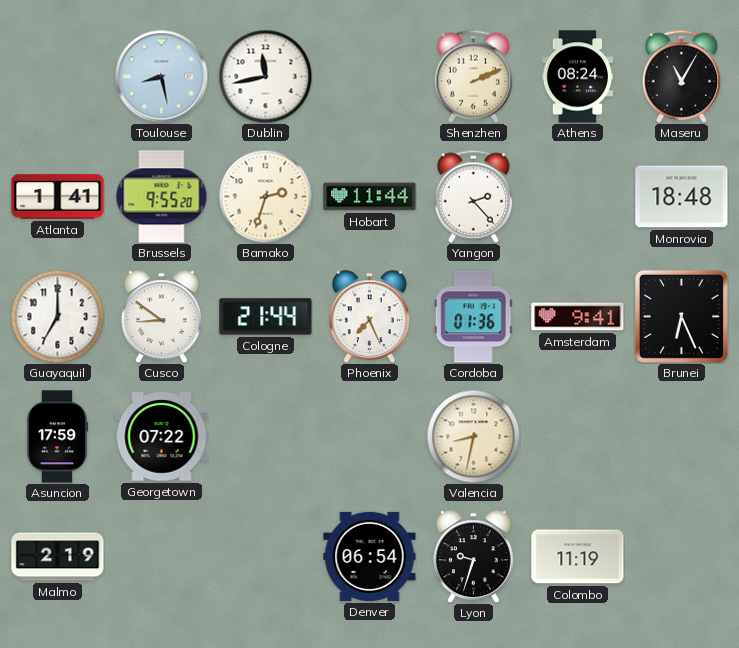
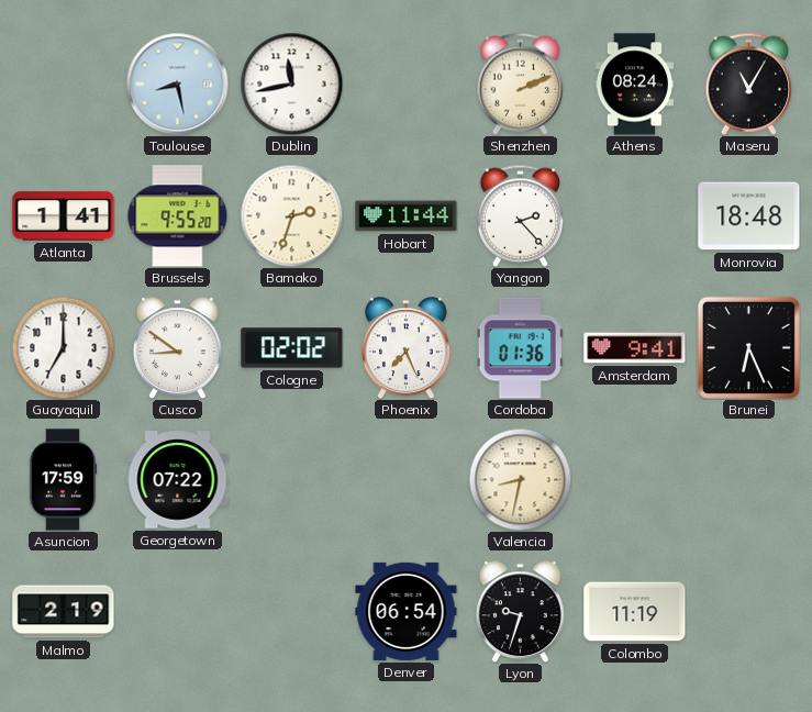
Cologne: 21:44 -> 02:02
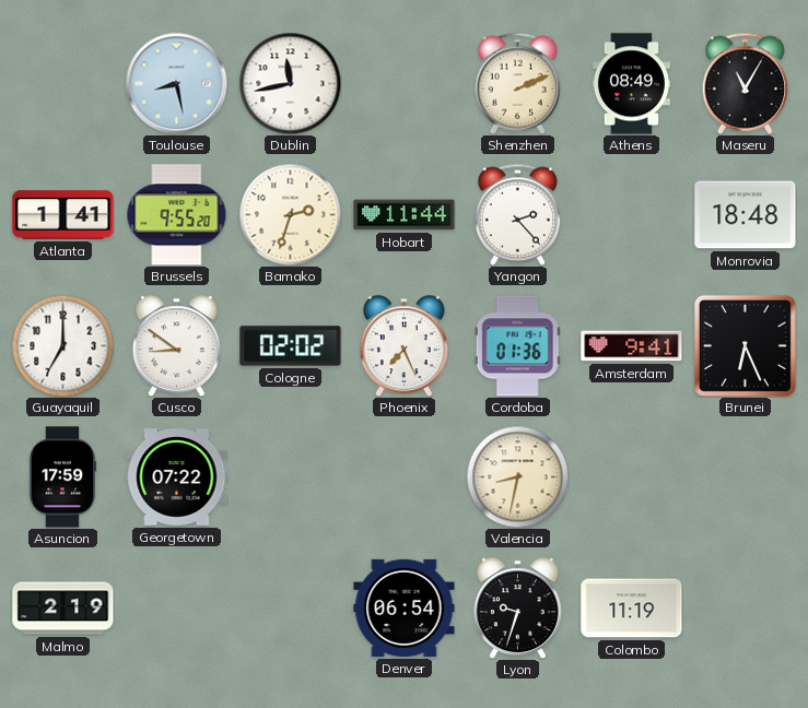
Athens: 08:24 -> 08:49
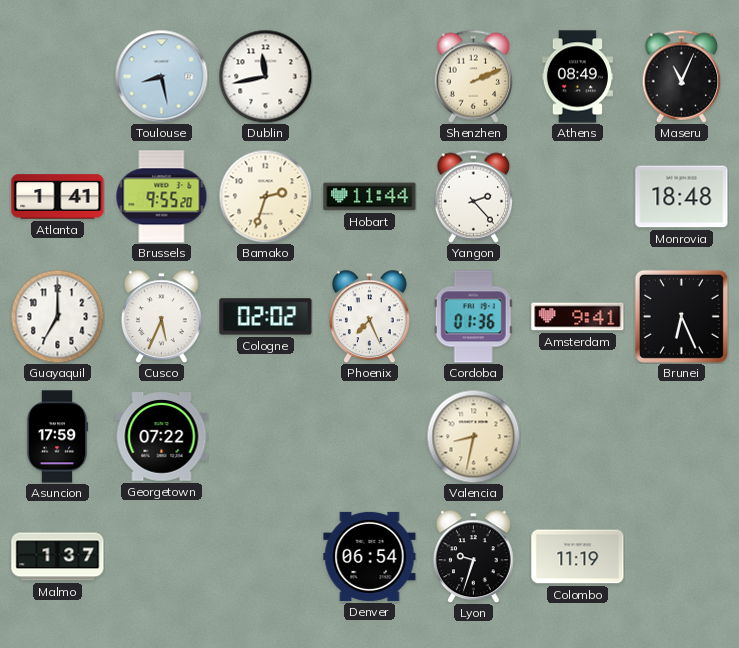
Maseru: 11:05 -> 11:04
Cusco: 8:51 -> 5:34
Malmo: 2:19 -> 1:37
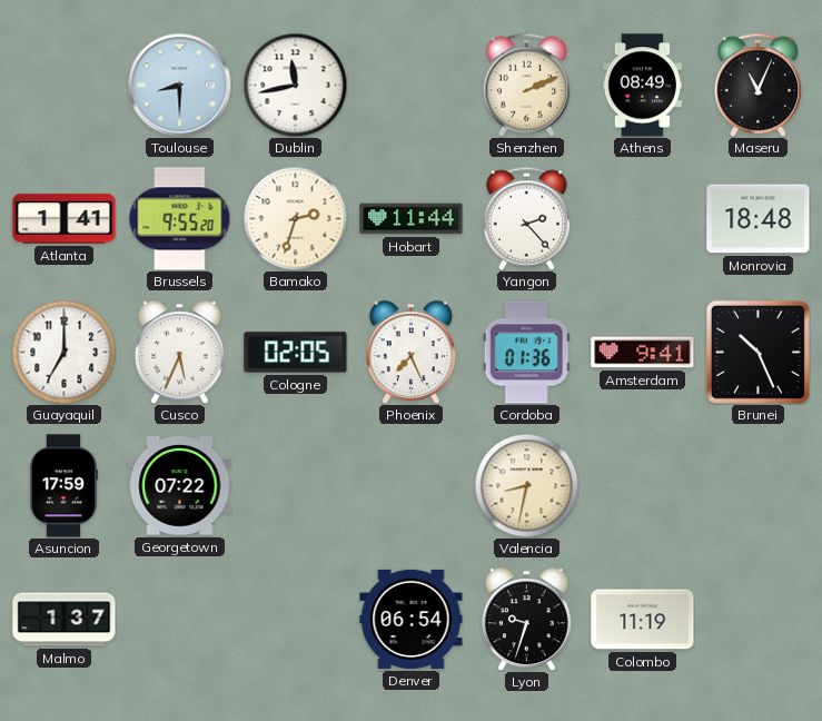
Toulouse: 8:28 -> 8:30
Cologne: 02:02 -> 02:05
Brunei: 6:26 -> 10:26
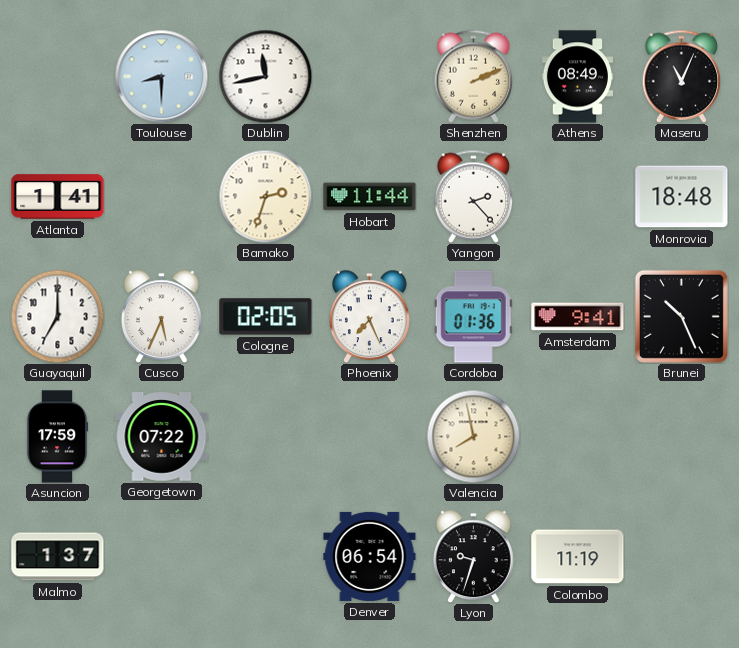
Brussels: 9:55 -> none
Valencia: 8:32 -> 7:58
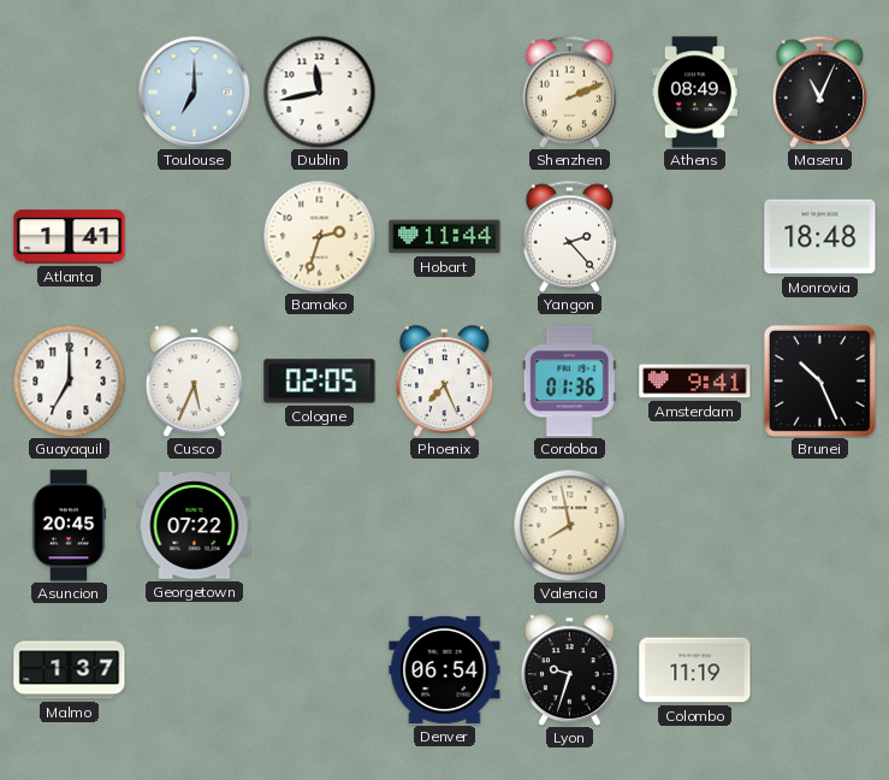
Toulouse: 8:30 -> 7:00
Asuncion: 17:59 -> 20:45
